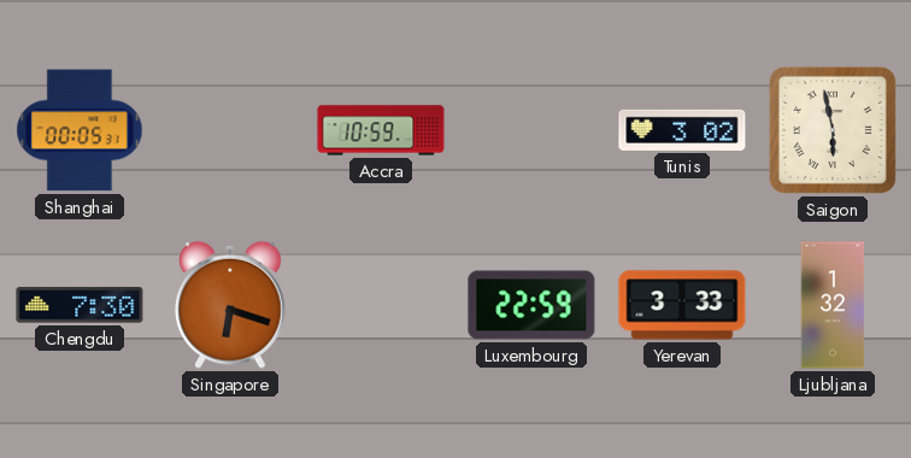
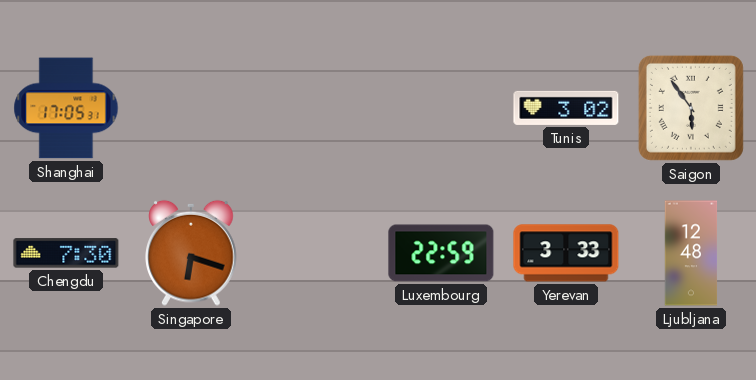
Shanghai: 00:05 -> 17:05
Accra: 10:59 -> none
Saigon: 5:58 -> 5:54
Ljubljana: 1:32 -> 12:48
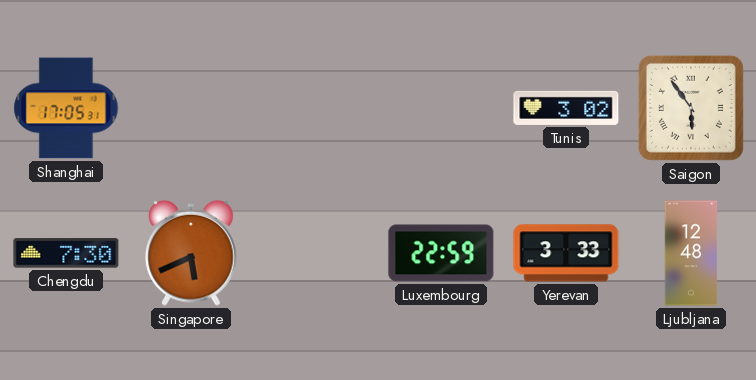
Singapore: 6:18 -> 5:41
